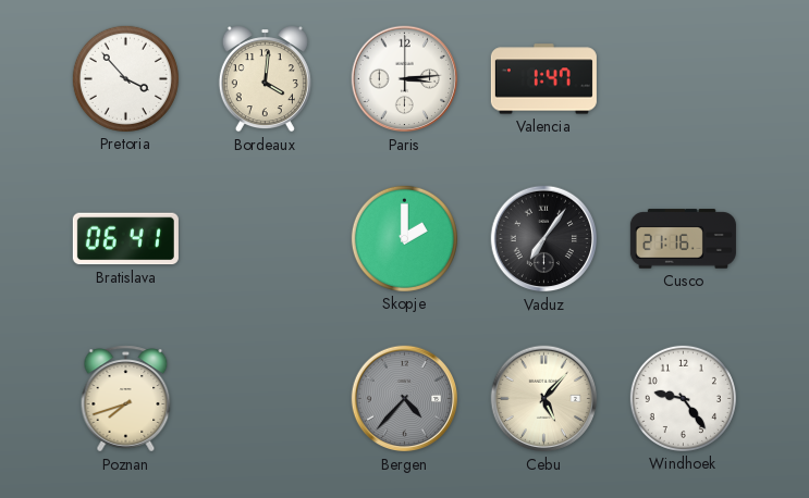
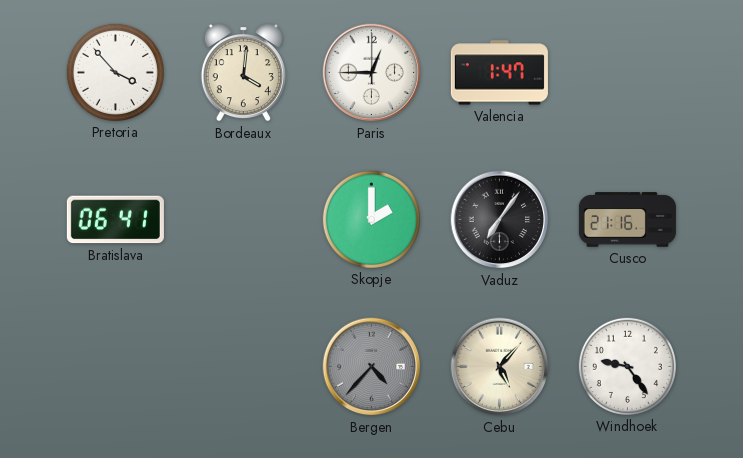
Paris: 3:14 -> 12:45
Poznan: 7:42 -> none
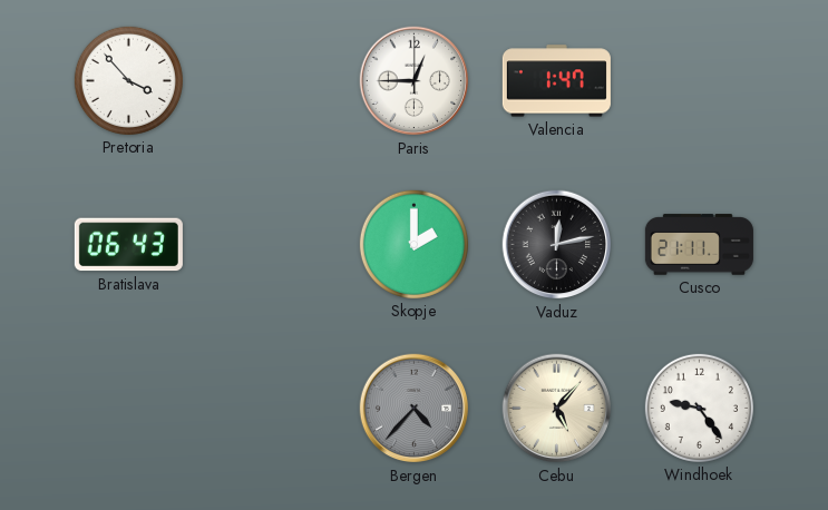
Bordeaux: 4:01 -> none
Bratislava: 06:41 -> 06:43
Vaduz: 7:06 -> 12:13
Cusco: 21:16 -> 21:11
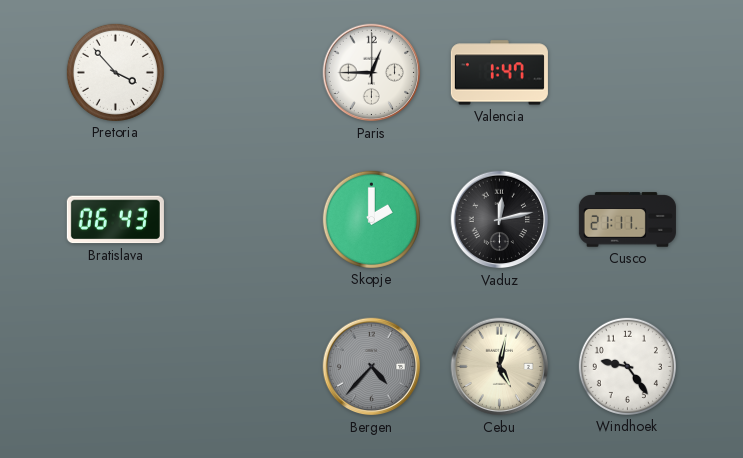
Cebu: 5:07 -> 5:02
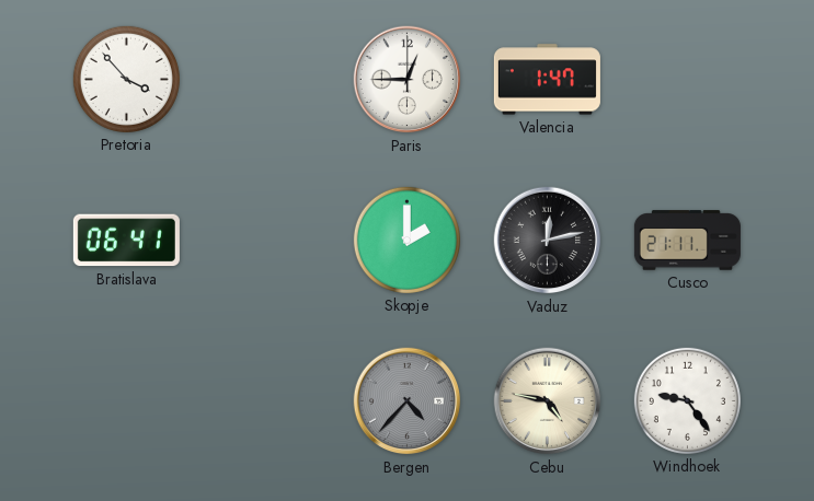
Bratislava: 06:43 -> 06:41
Cebu: 5:02 -> 4:47
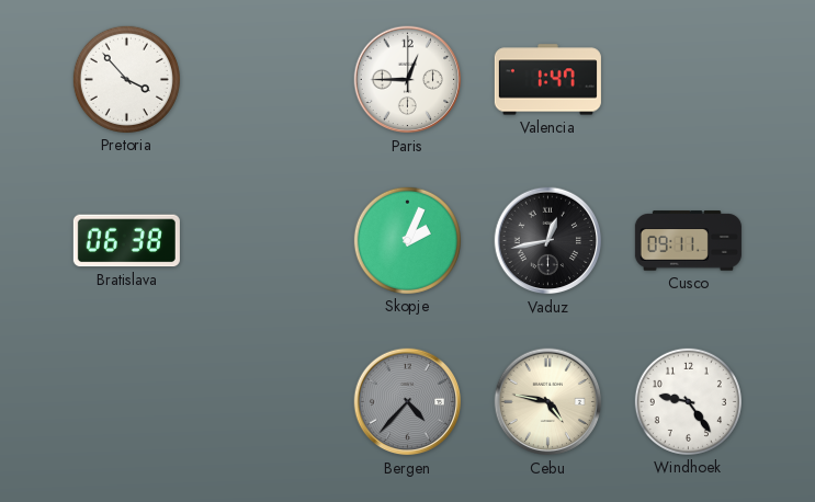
Bratislava: 06:41 -> 06:38
Skopje: 2:00 -> 2:04
Vaduz: 12:13 -> 12:43
Cusco: 21:11 -> 09:11
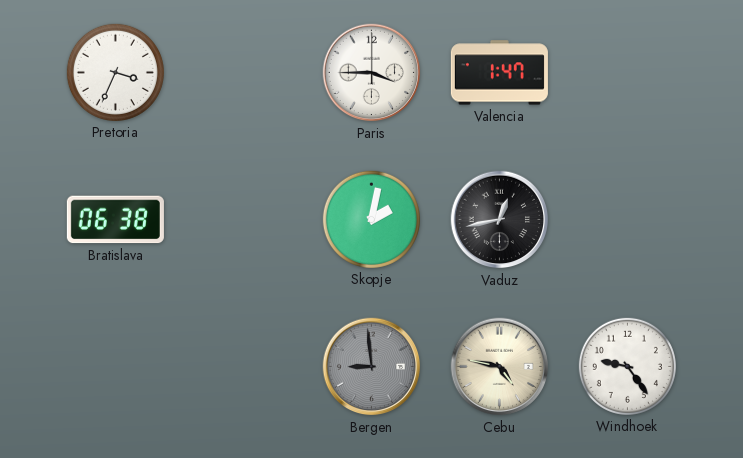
Pretoria: 3:53 -> 3:34
Paris: 12:45 -> 3:45
Skopje: 2:04 -> 2:02
Cusco: 09:11 -> none
Bergen: 4:37 -> 8:59
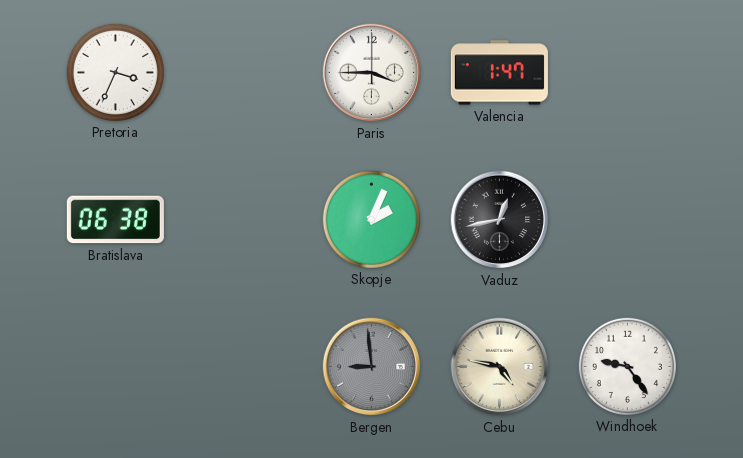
Skopje: 2:02 -> 2:04
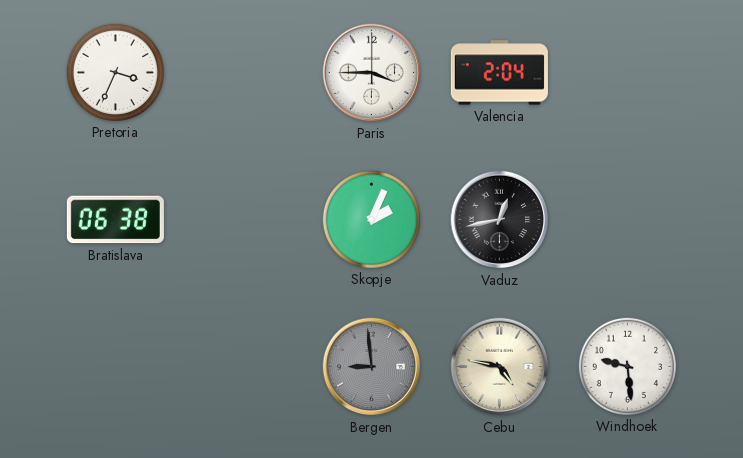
Valencia: 1:47 -> 2:04
Windhoek: 9:24 -> 9:29
